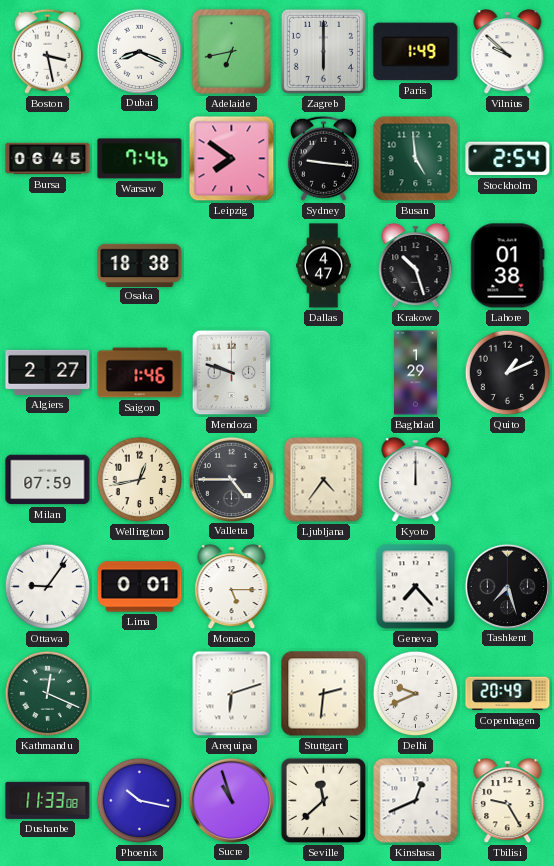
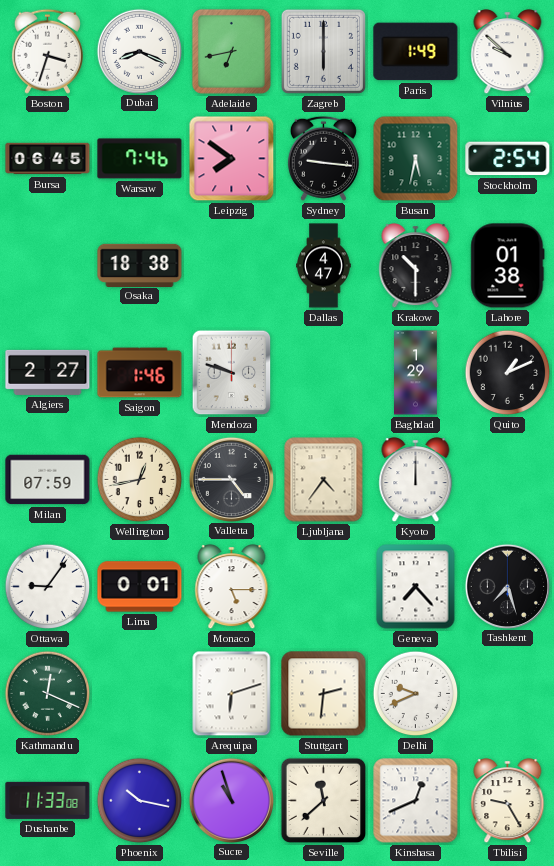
Boston: 3:28 -> 3:33
Busan: 4:59 -> 5:32
Krakow: 10:27 -> 10:30
Copenhagen: 20:49 -> none
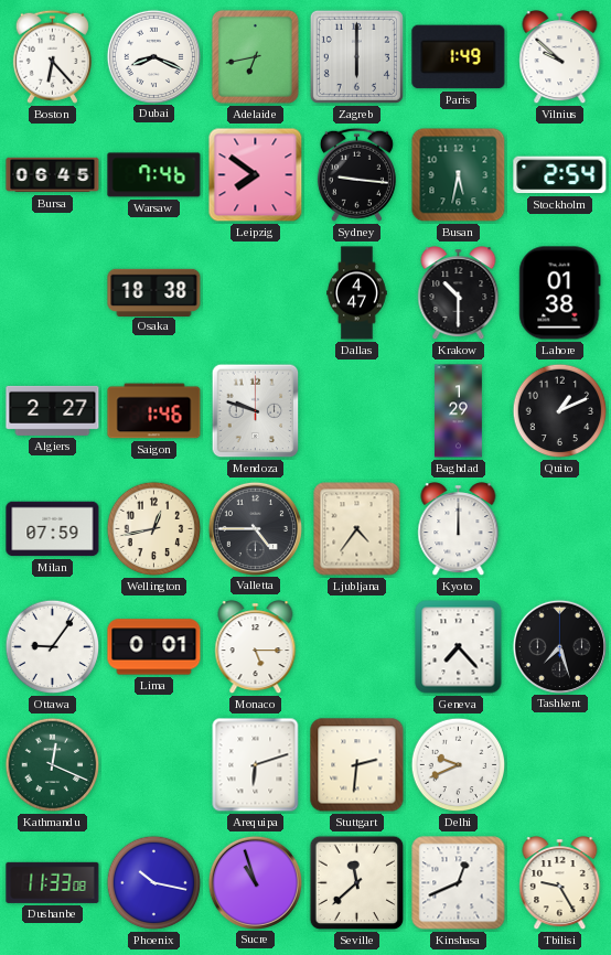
Boston: 3:33 -> 6:23
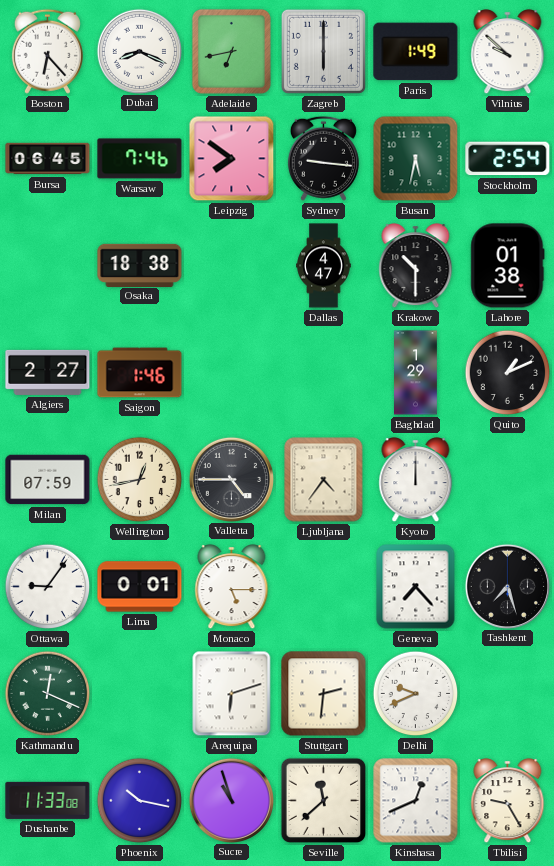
Mendoza: 9:48 -> none
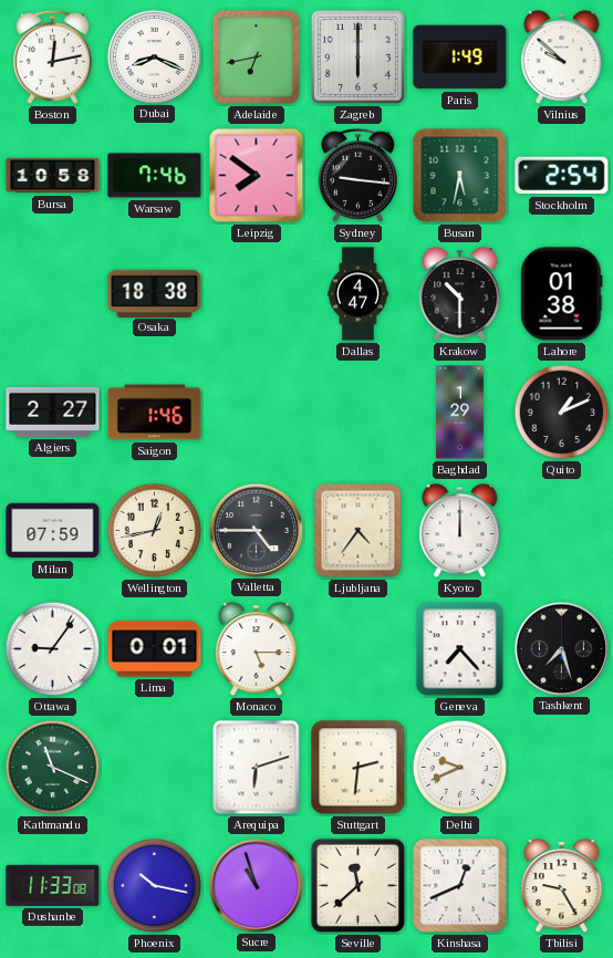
Boston: 6:23 -> 12:13
Bursa: 06:45 -> 10:58
Kathmandu: 12:19 -> 11:19
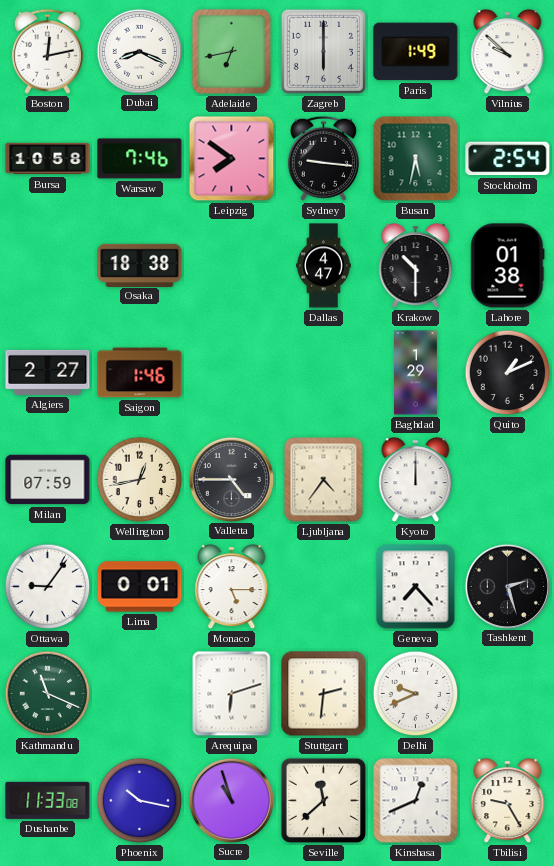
Tashkent: 7:27 -> 2:27
